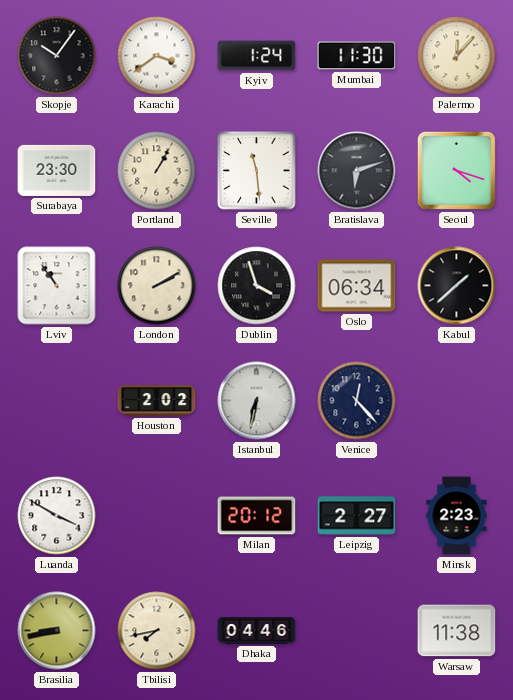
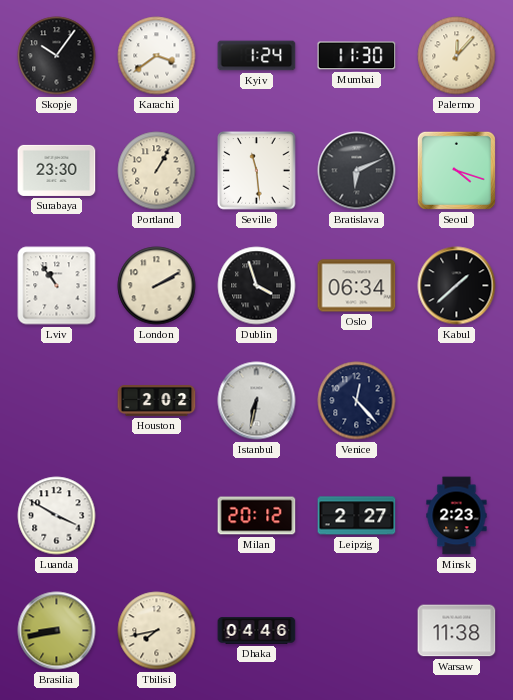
Bratislava: 6:12 -> 6:11
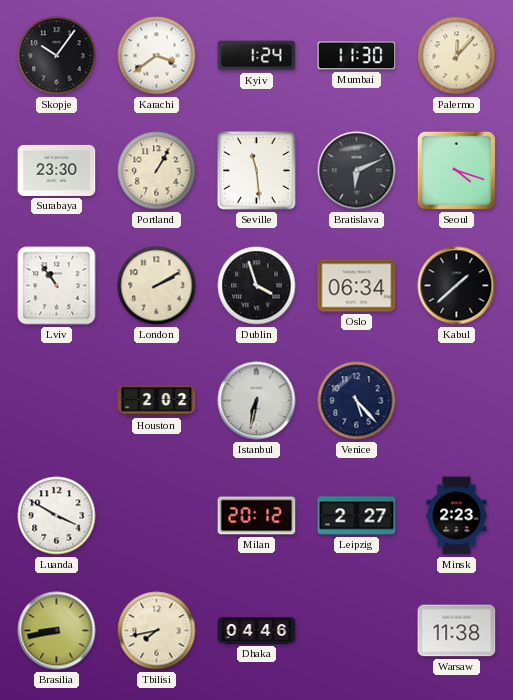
Venice: 12:23 -> 5:23
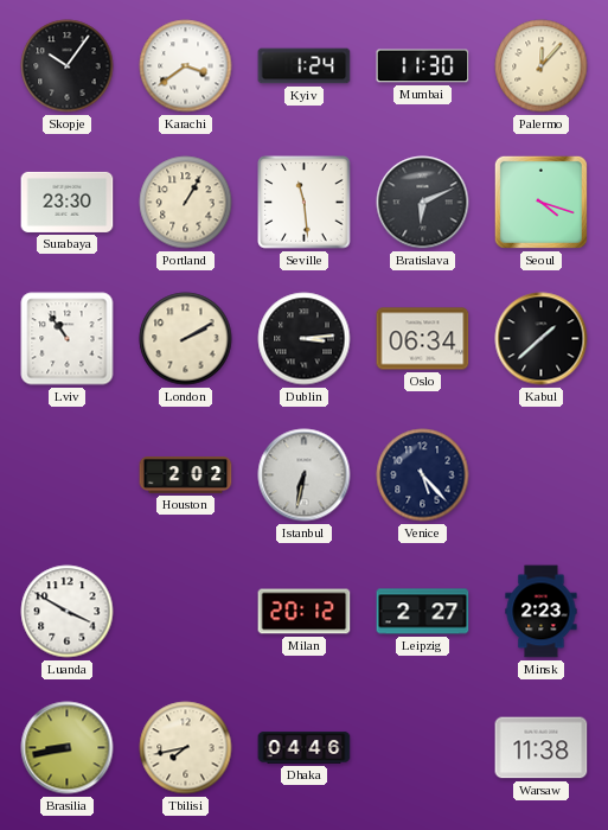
Dublin: 3:57 -> 3:14
